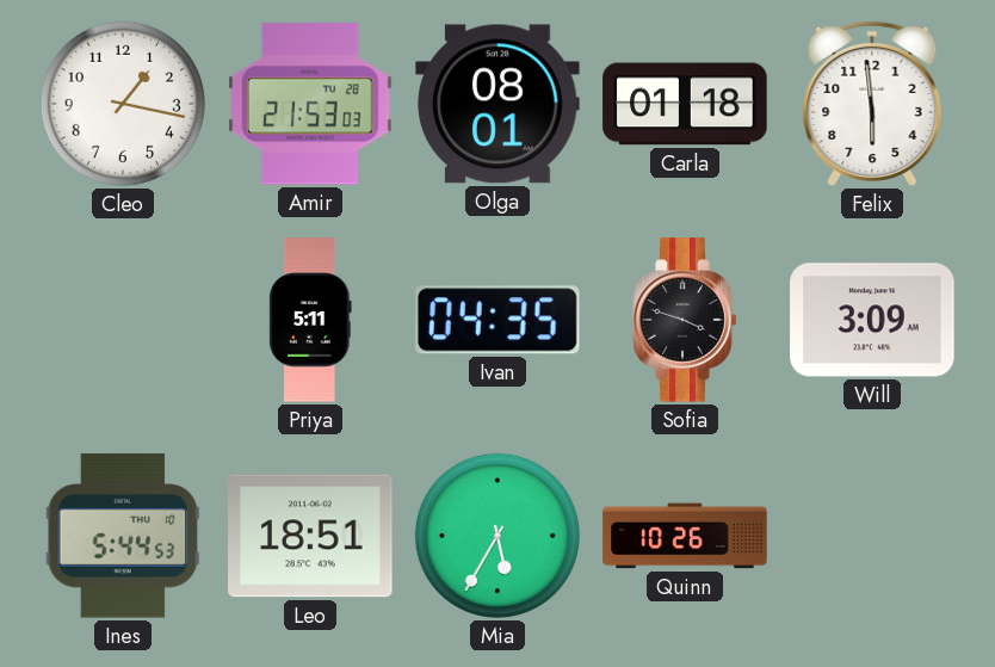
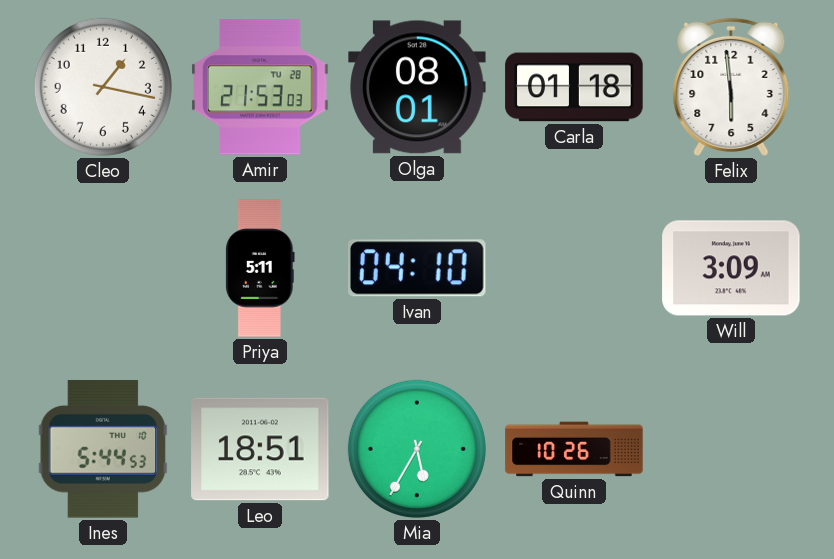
Ivan: 04:35 -> 04:10
Sofia: 3:48 -> none
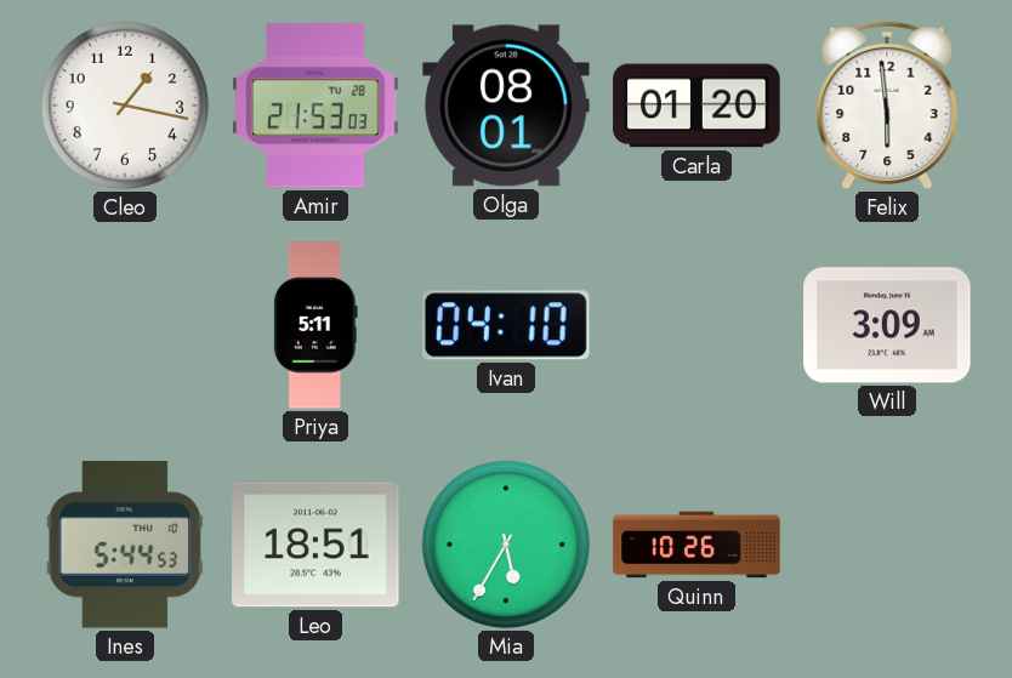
Carla: 01:18 -> 01:20
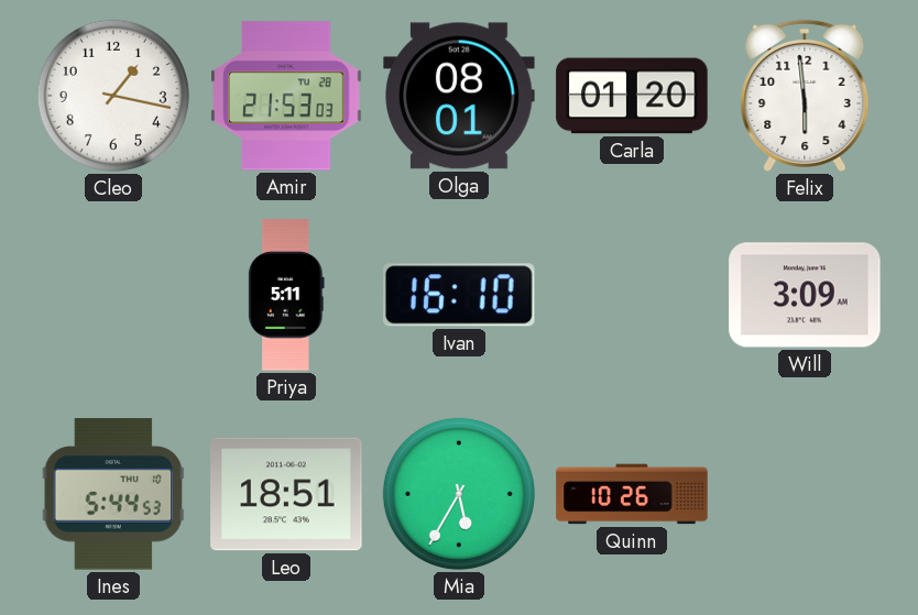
Ivan: 04:10 -> 16:10
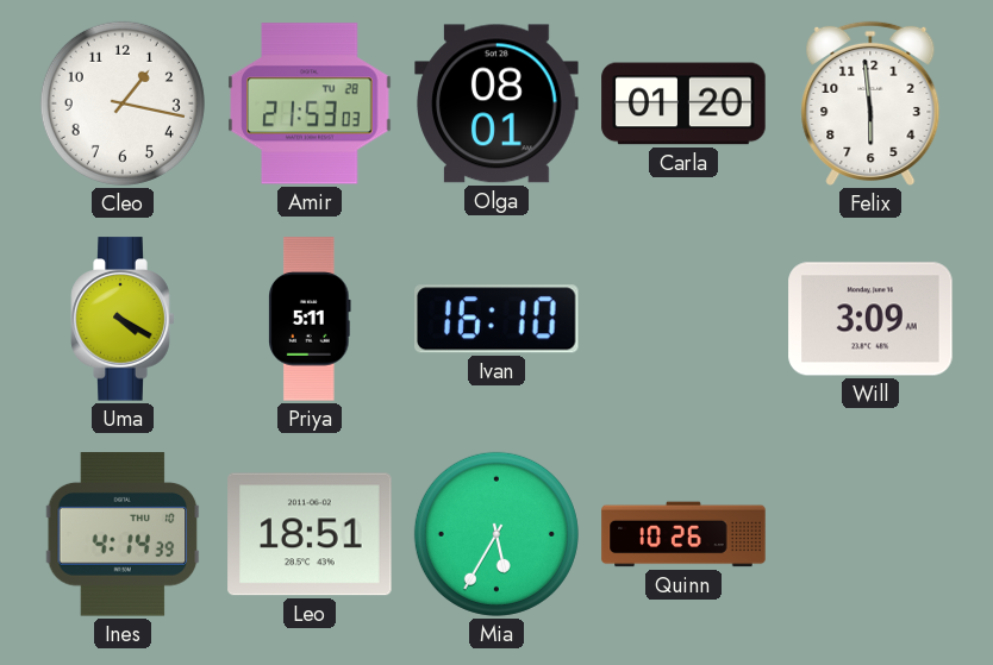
Uma: none -> 4:20
Ines: 5:44 -> 4:14
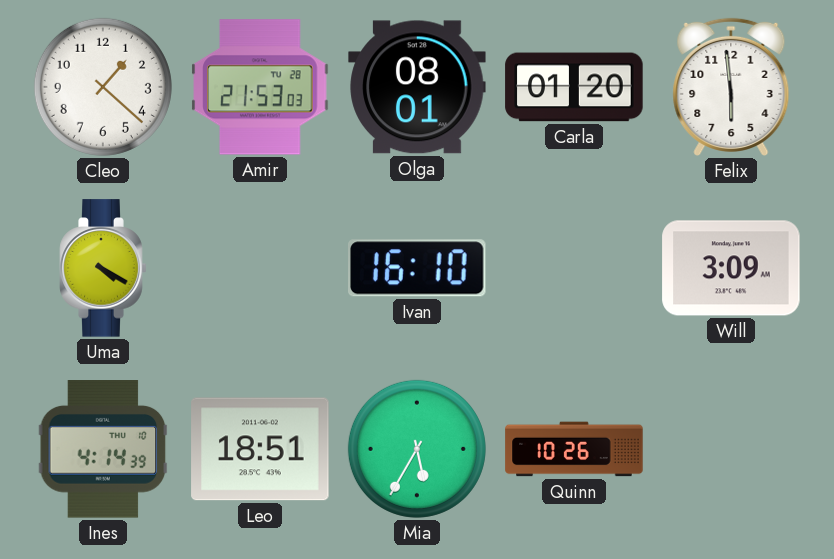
Cleo: 1:17 -> 1:22
Priya: 5:11 -> none
